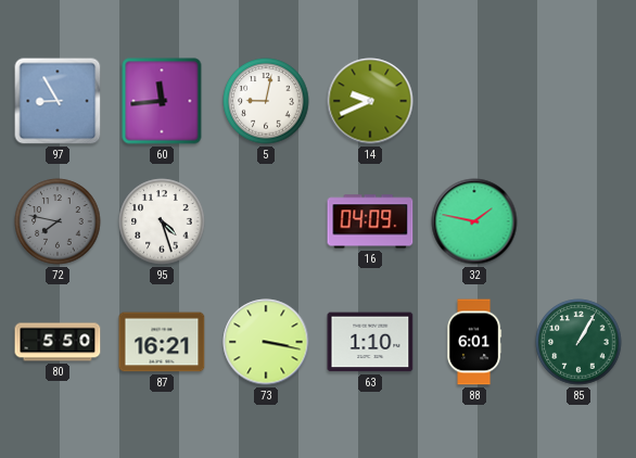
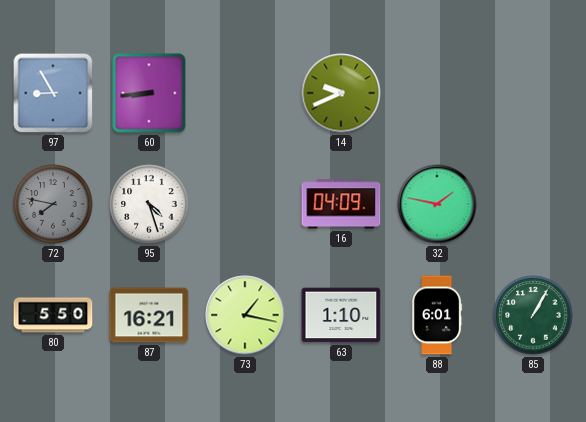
60: 11:44 -> 8:44
5: 9:02 -> none
73: 3:17 -> 1:17
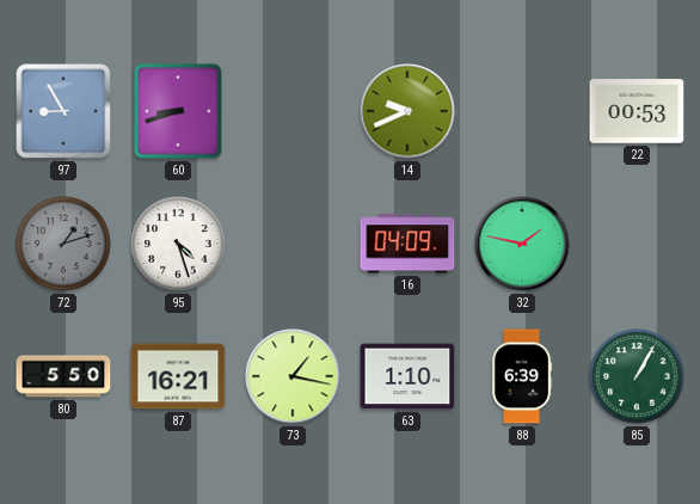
60: 8:44 -> 8:42
22: none -> 00:53
72: 7:47 -> 1:12
88: 6:01 -> 6:39
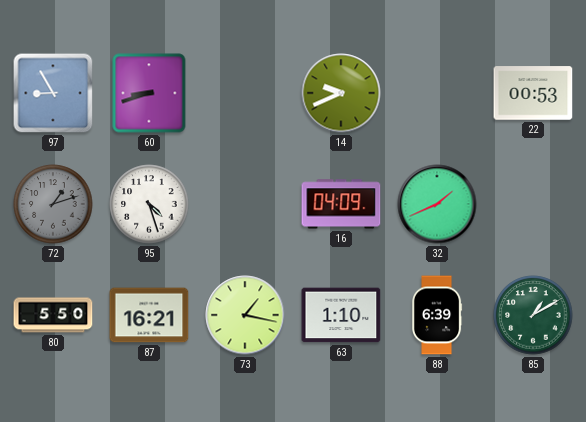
32: 1:47 -> 1:41
85: 1:05 -> 1:10
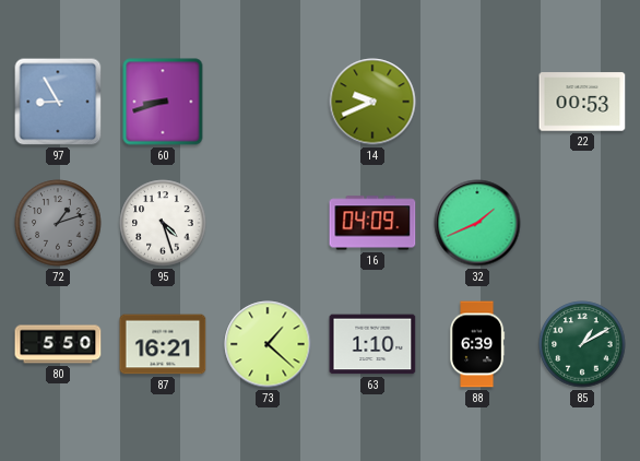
73: 1:17 -> 1:22
